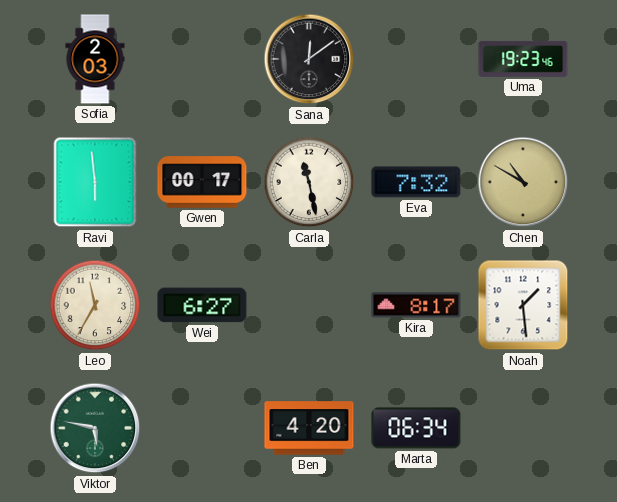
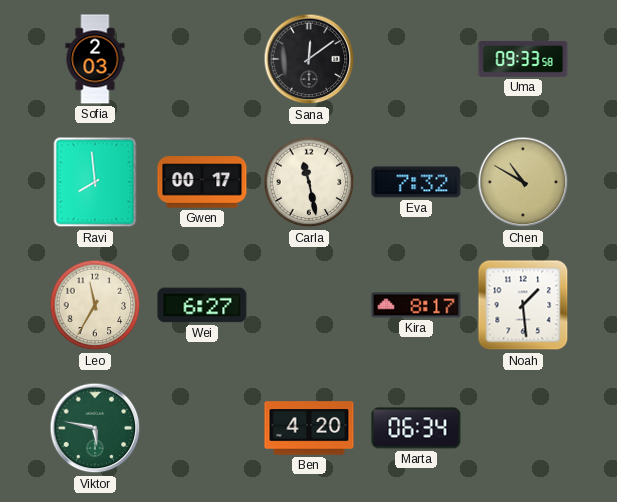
Uma: 19:23 -> 09:33
Ravi: 5:59 -> 7:59
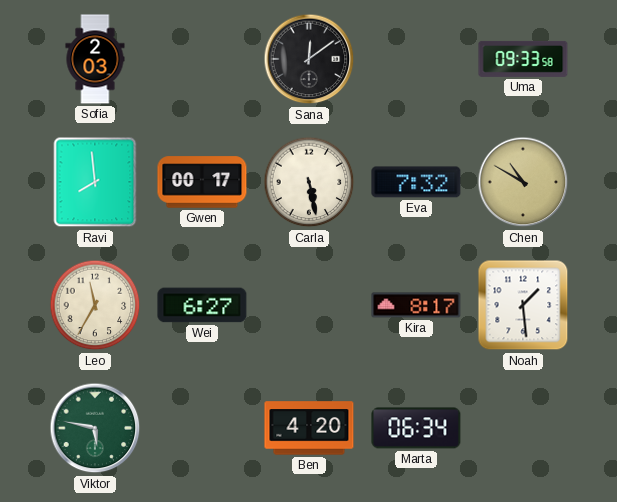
Carla: 11:28 -> 5:28
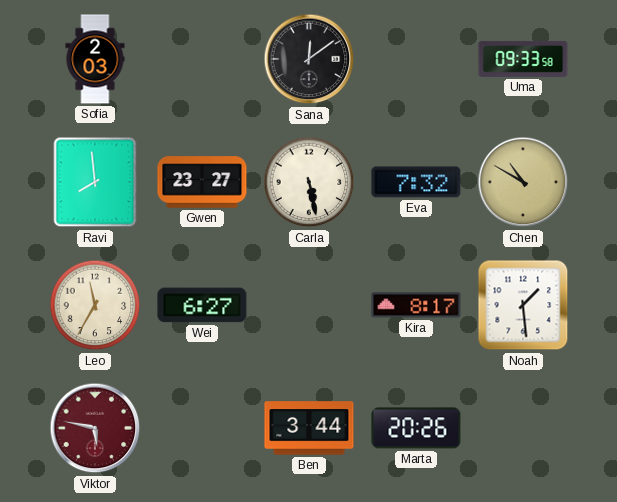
Gwen: 00:17 -> 23:27
Viktor dial: green -> burgundy
Ben: 4:20 -> 3:44
Marta: 06:34 -> 20:26
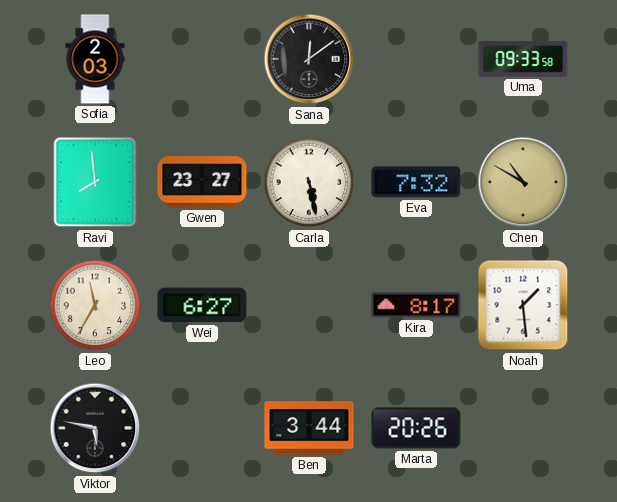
Viktor dial: burgundy -> black
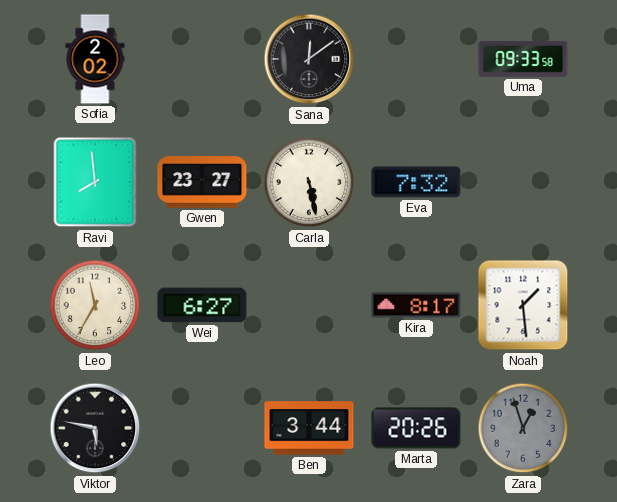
Sofia: 2:03 -> 2:02
Chen: 10:50 -> none
Zara: none -> 12:57
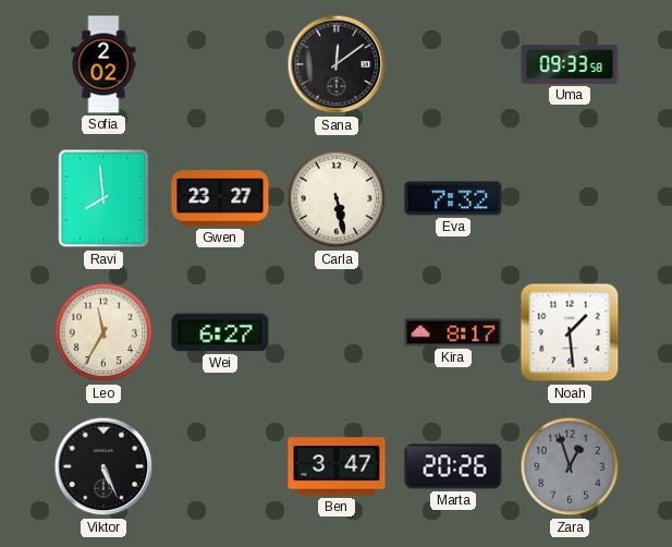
Viktor: 5:47 -> 5:26
Ben: 3:44 -> 3:47
